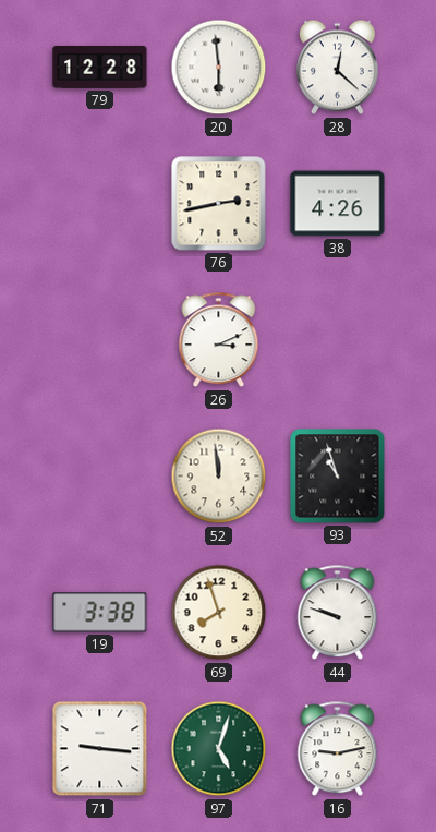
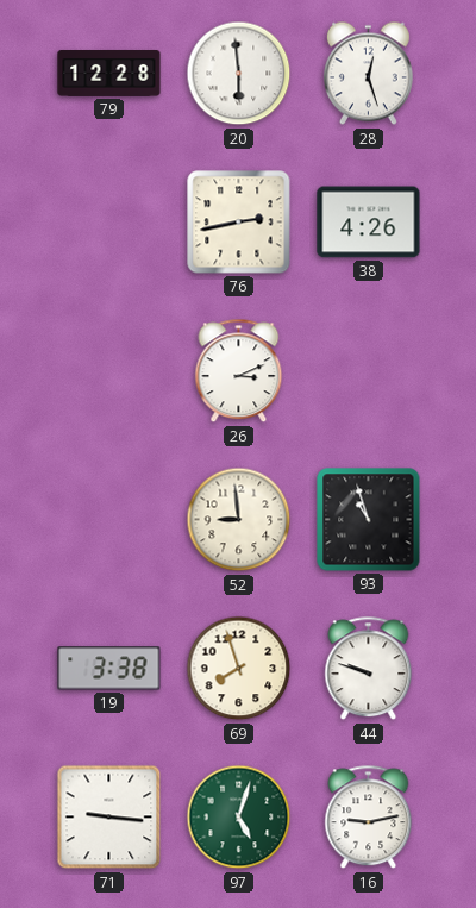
28: 12:22 -> 12:27
52: 11:59 -> 8:59
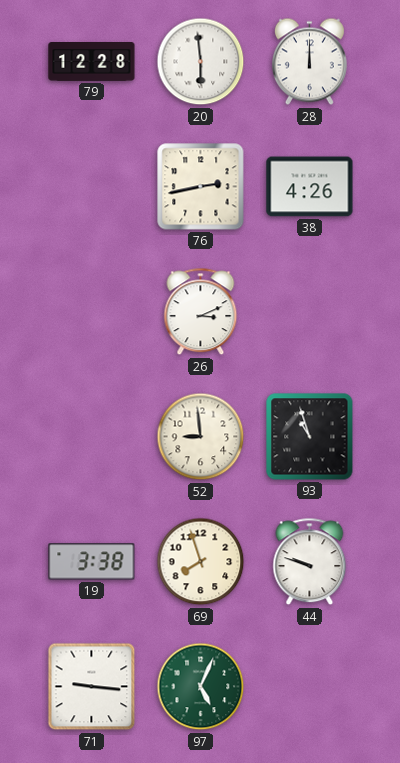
28: 12:27 -> 12:00
97: 5:03 -> 5:04
16: 9:13 -> none
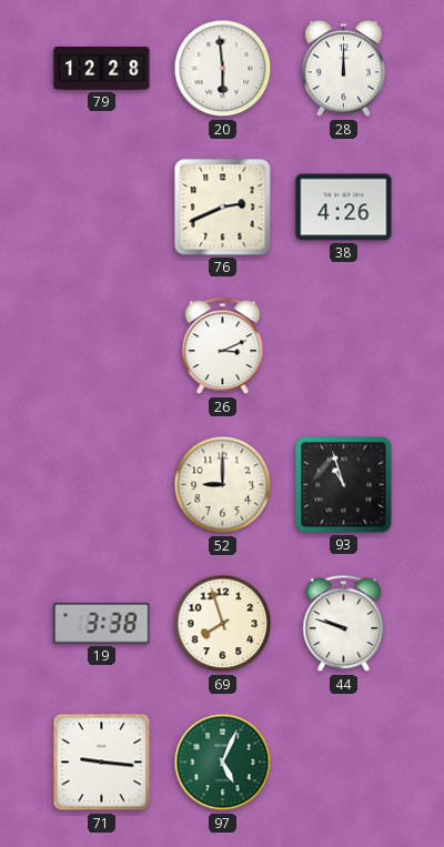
76: 2:43 -> 2:41
52: 8:59 -> 9:00
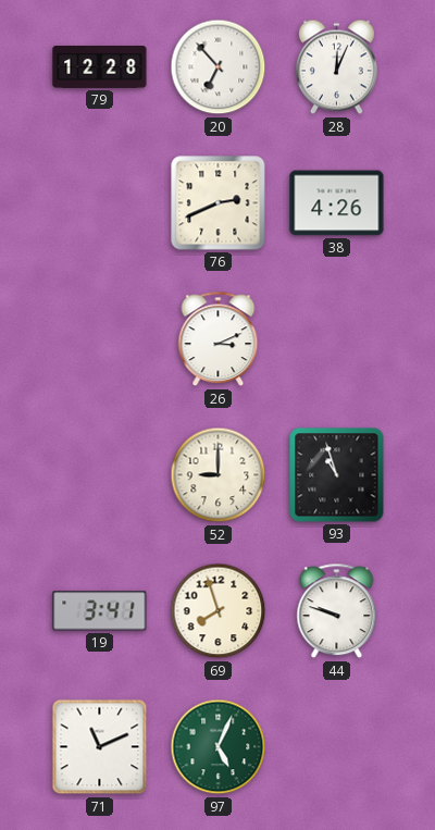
20: 5:59 -> 6:53
28: 12:00 -> 12:04
19: 3:38 -> 3:41
71: 9:16 -> 11:11
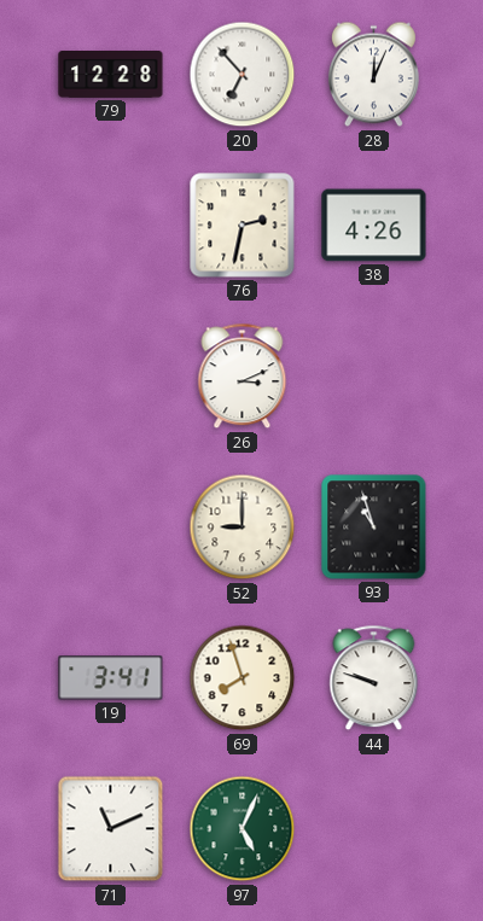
76: 2:41 -> 2:32
